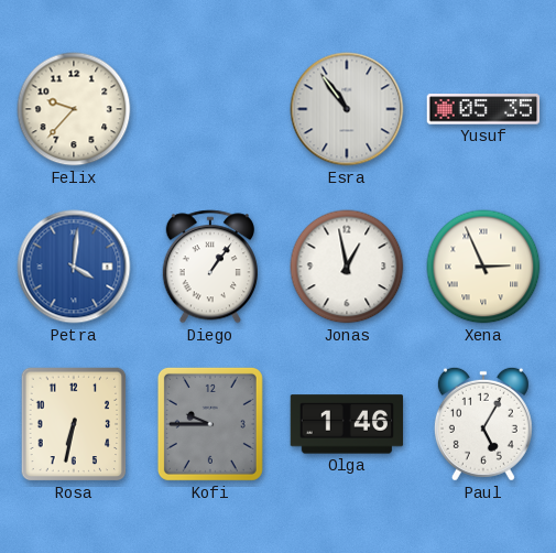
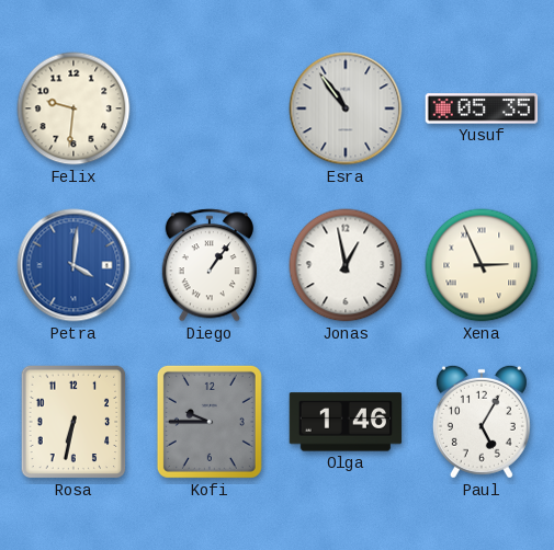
Felix: 9:37 -> 9:31
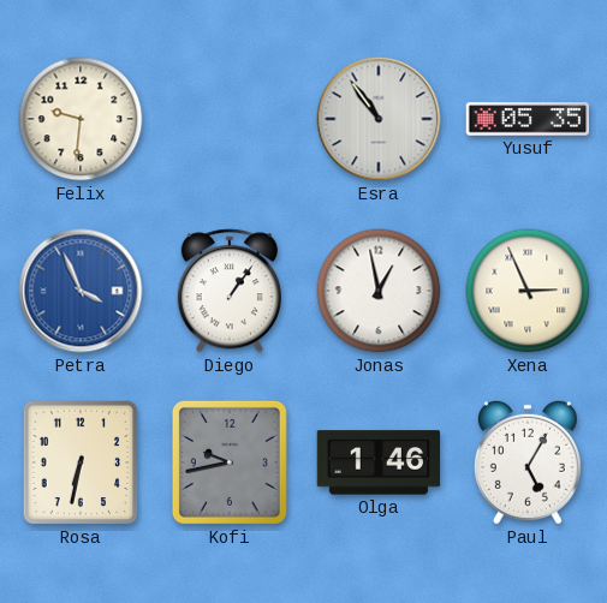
Petra: 4:01 -> 3:56
Kofi: 9:45 -> 9:43
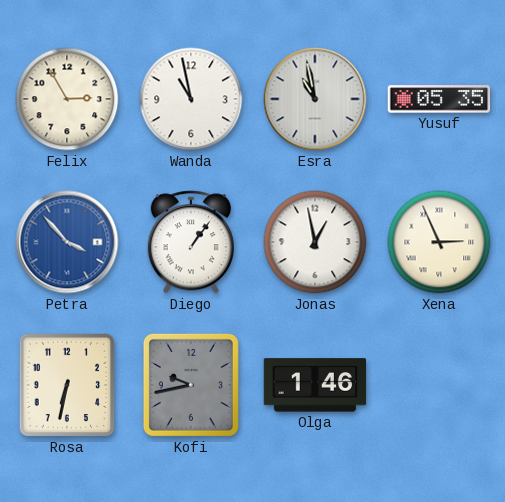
Felix: 9:31 -> 2:55
Wanda: none -> 10:58
Esra: 10:54 -> 10:58
Petra: 3:56 -> 3:53
Paul: 5:05 -> none
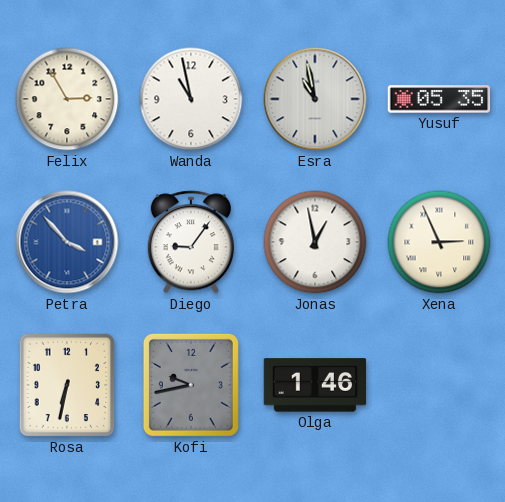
Diego: 1:06 -> 9:06
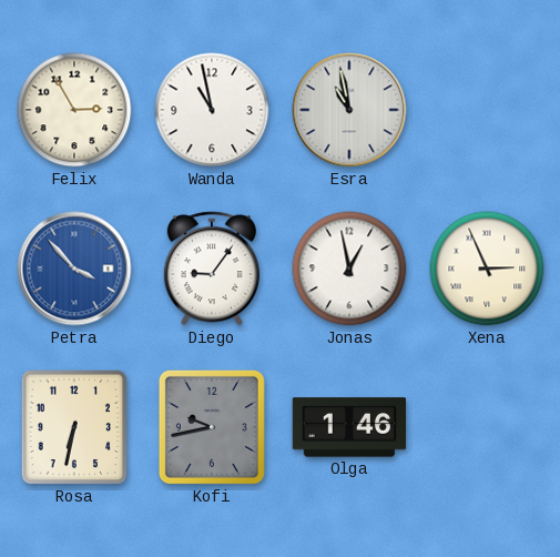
Yusuf: 05:35 -> none
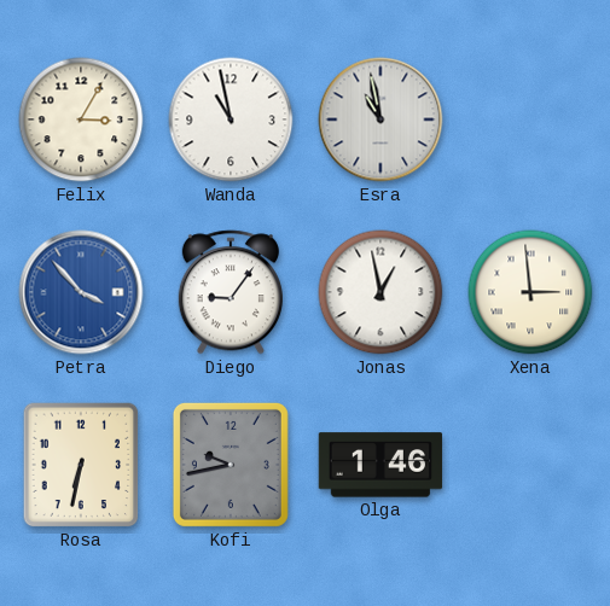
Felix: 2:55 -> 3:05
Xena: 2:56 -> 2:59
